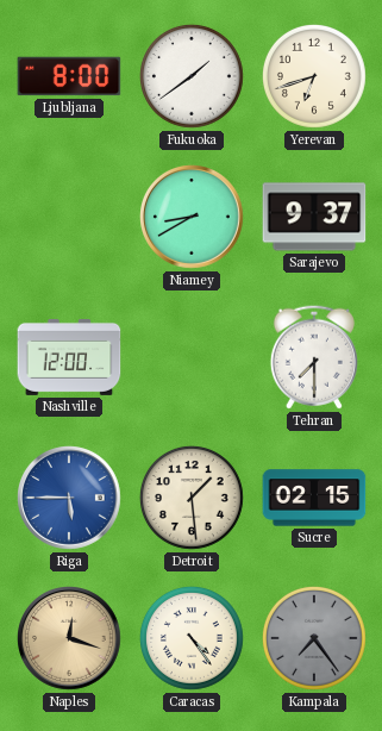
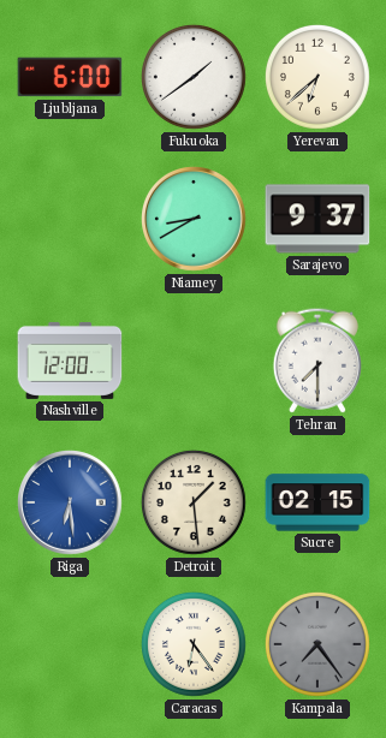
Ljubljana: 8:00 -> 6:00
Yerevan: 6:42 -> 6:38
Riga: 5:45 -> 6:29
Naples: 12:18 -> none
Caracas: 4:24 -> 6:24
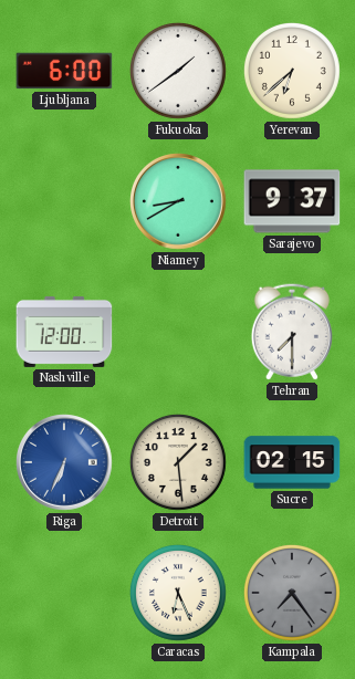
Riga: 6:29 -> 6:34
Caracas: 6:24 -> 6:26
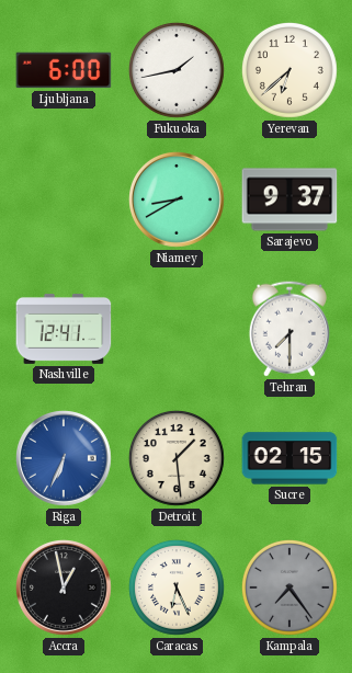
Fukuoka: 1:39 -> 1:43
Nashville: 12:00 -> 12:41
Accra: none -> 12:58
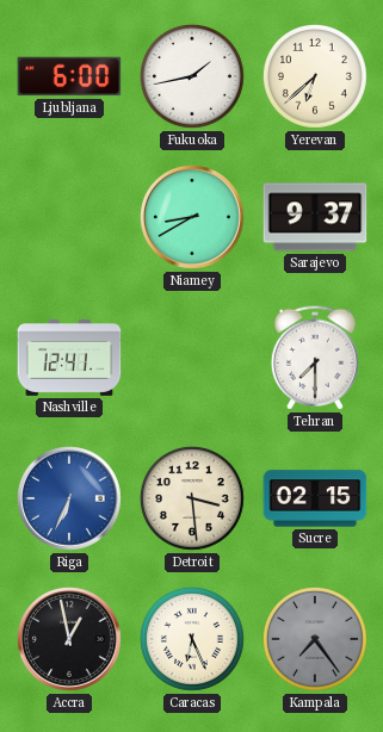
Detroit: 1:29 -> 3:29
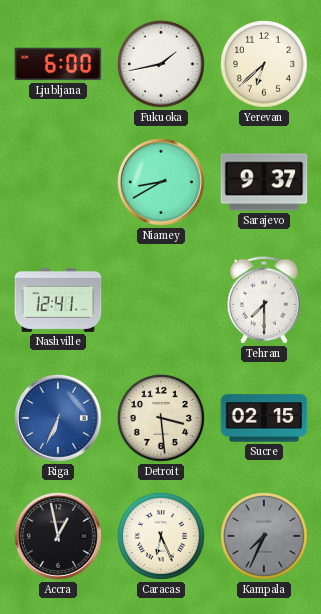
Kampala: 7:24 -> 7:34
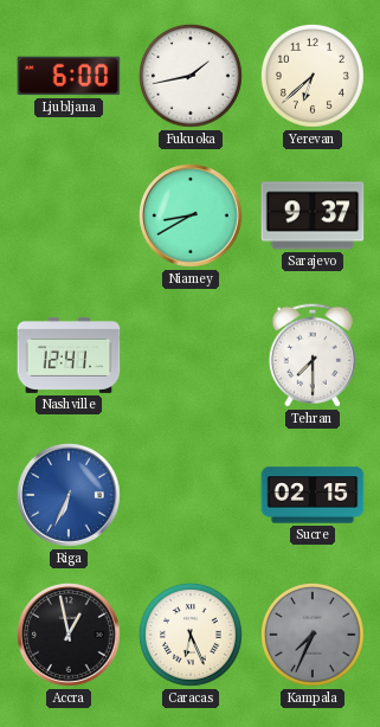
Detroit: 3:29 -> none
